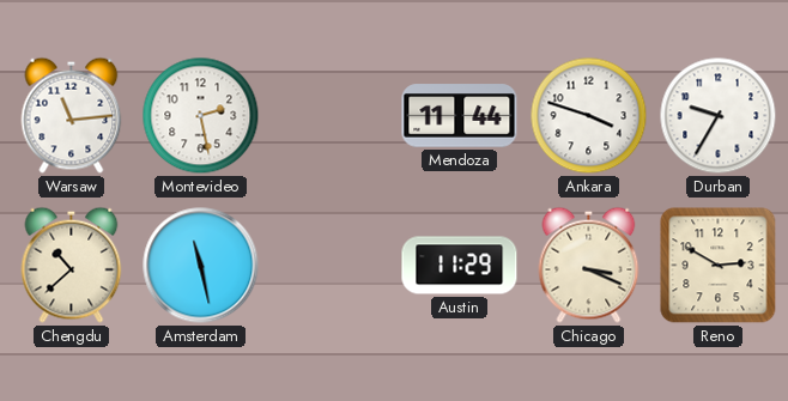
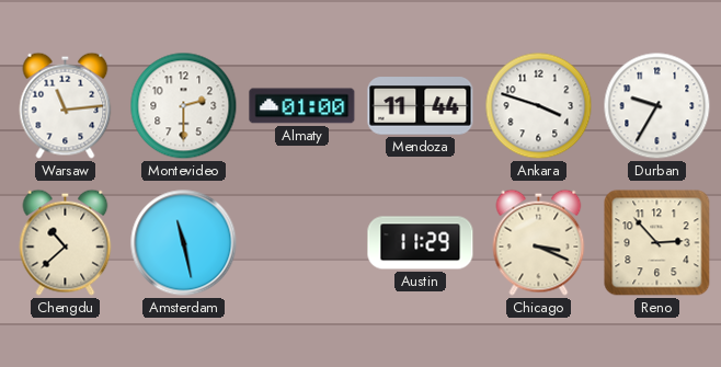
Montevideo: 2:28 -> 2:30
Almaty: none -> 01:00
Reno: 2:50 -> 2:53
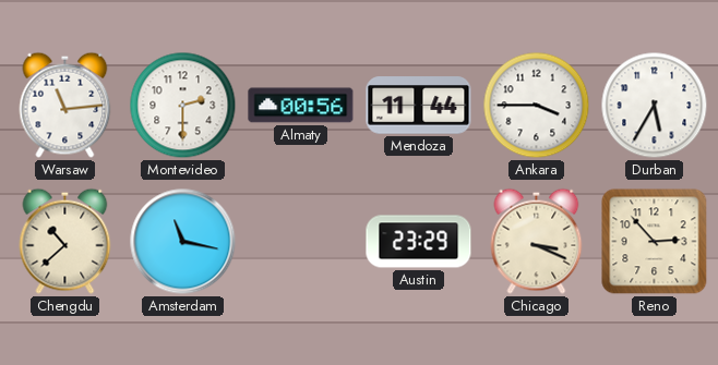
Almaty: 01:00 -> 00:56
Ankara: 3:48 -> 3:45
Durban: 9:35 -> 5:35
Amsterdam: 11:28 -> 11:17
Austin: 11:29 -> 23:29
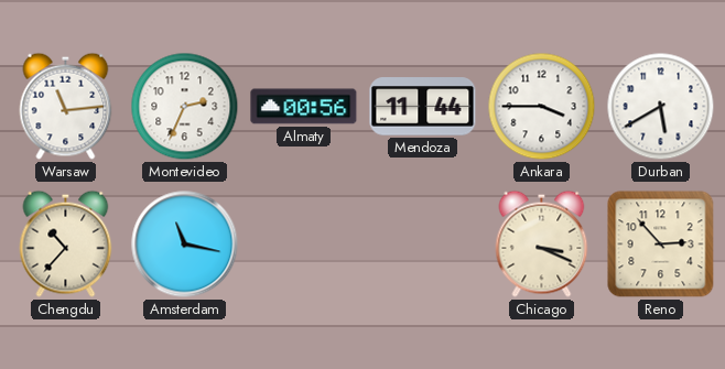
Montevideo: 2:30 -> 2:34
Durban: 5:35 -> 5:40
Chengdu: 10:38 -> 10:37
Austin: 23:29 -> none
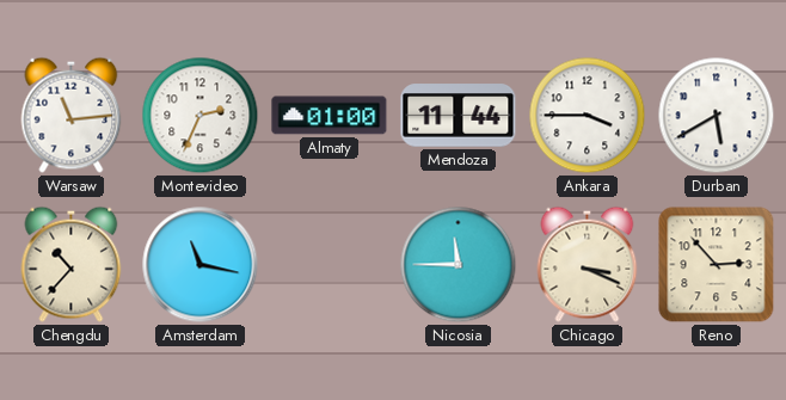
Almaty: 00:56 -> 01:00
Nicosia: none -> 11:45
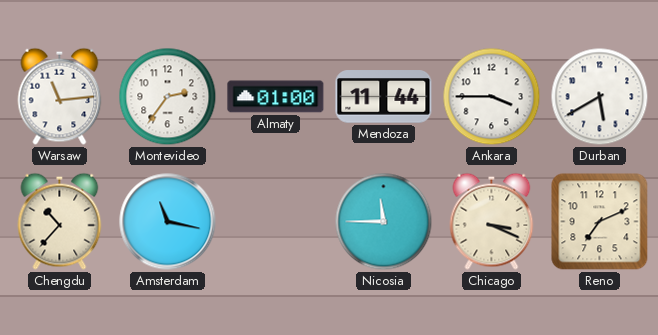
Montevideo: 2:34 -> 2:36
Reno: 2:53 -> 7:11
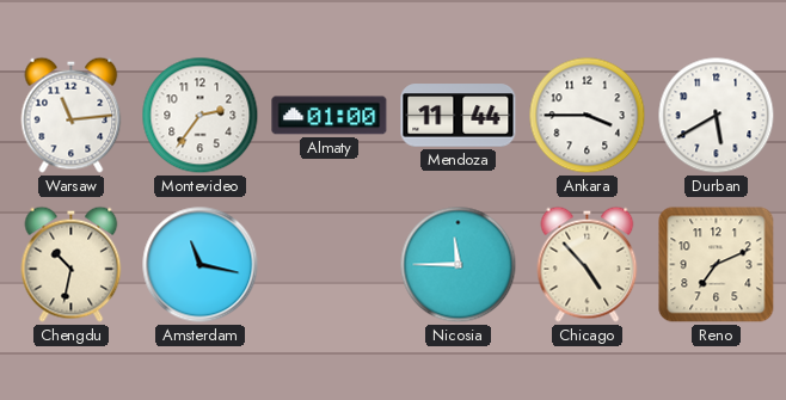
Chengdu: 10:37 -> 10:32
Chicago: 3:19 -> 4:53
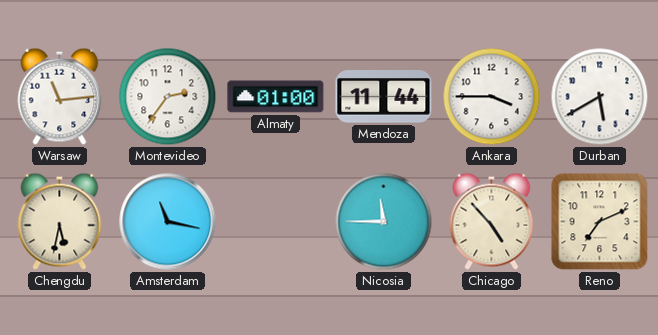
Chengdu: 10:32 -> 5:32
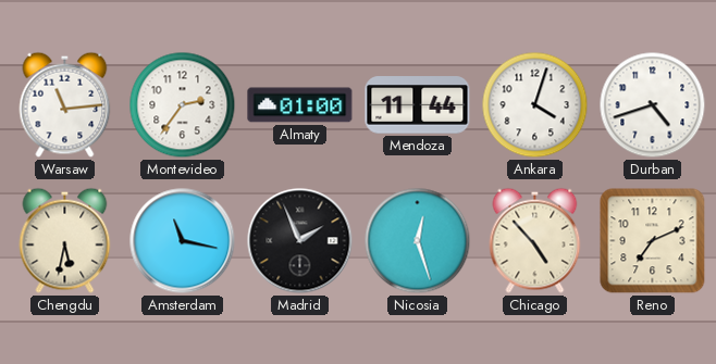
Ankara: 3:45 -> 4:03
Durban: 5:40 -> 4:42
Madrid: none -> 1:56
Nicosia: 11:45 -> 12:27
